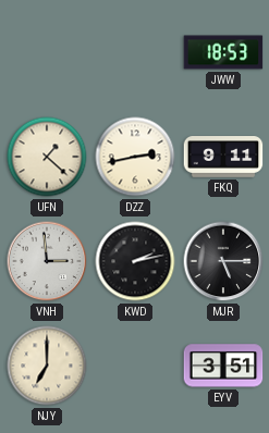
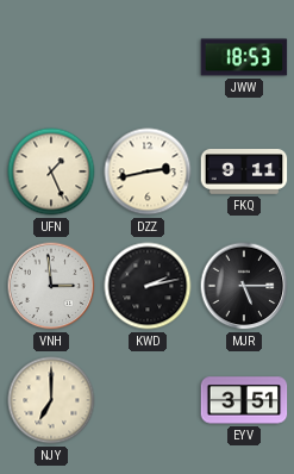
UFN: 1:22 -> 1:26
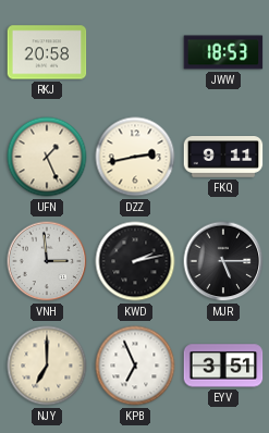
RKJ: none -> 20:58
KPB: none -> 6:56
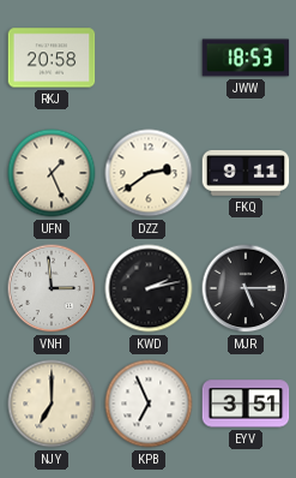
DZZ: 2:43 -> 2:39
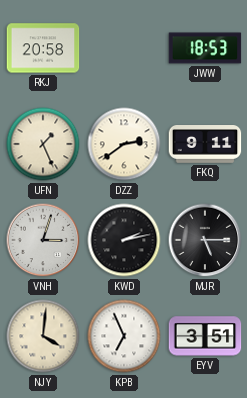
VNH: 2:59 -> 3:03
NJY: 7:00 -> 4:01
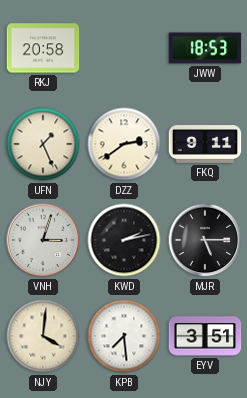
KPB: 6:56 -> 7:29
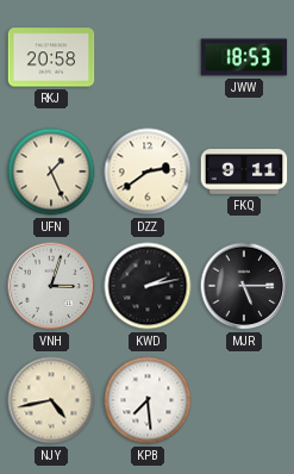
NJY: 4:01 -> 4:43
EYV: 3:51 -> none
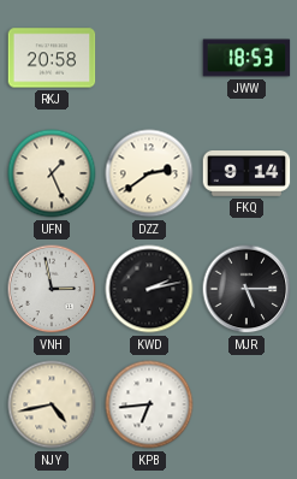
FKQ: 9:11 -> 9:14
VNH: 3:03 -> 2:58
KPB: 7:29 -> 6:44
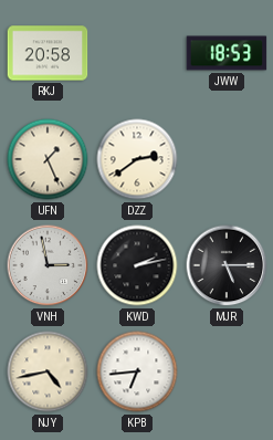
FKQ: 9:14 -> none
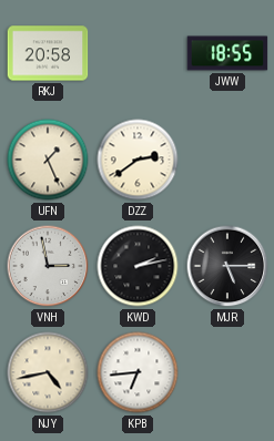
JWW: 18:53 -> 18:55
